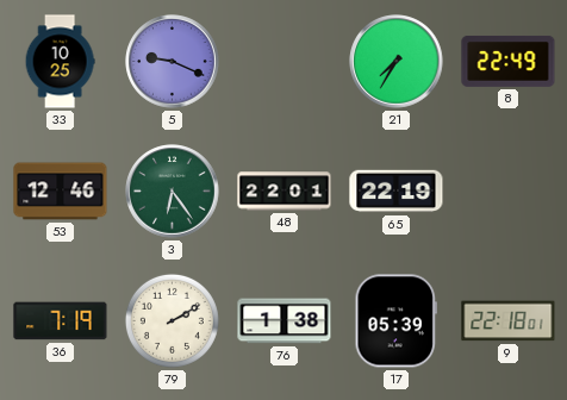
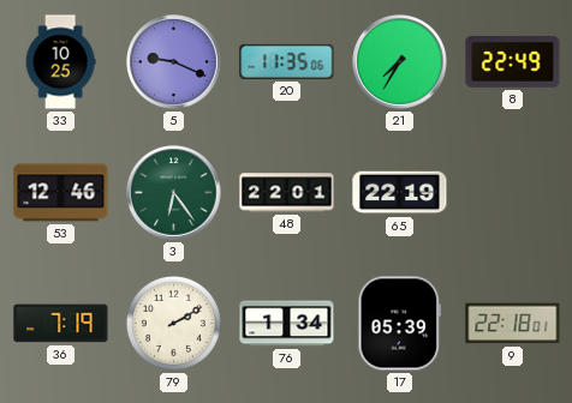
20: none -> 11:35
76: 1:38 -> 1:34
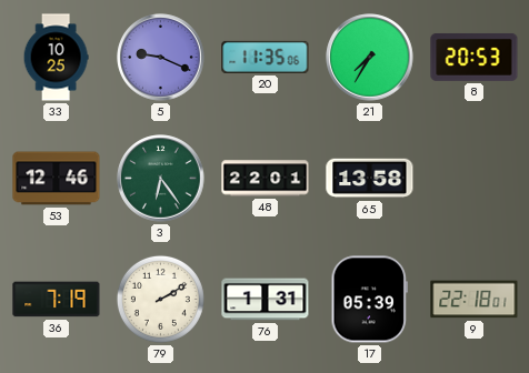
8: 22:49 -> 20:53
65: 22:19 -> 13:58
76: 1:34 -> 1:31
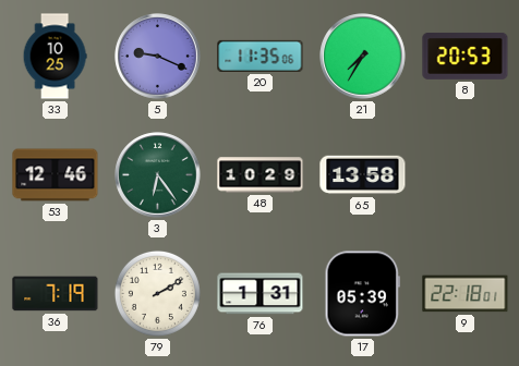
48: 22:01 -> 10:29
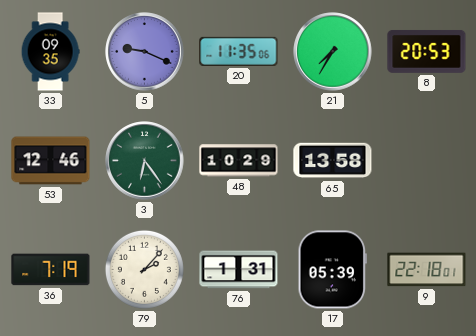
33: 10:25 -> 09:35
79: 2:10 -> 2:07
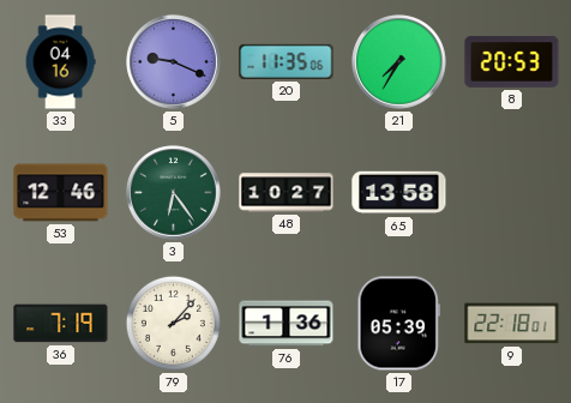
33: 09:35 -> 04:16
48: 10:29 -> 10:27
76: 1:31 -> 1:36
